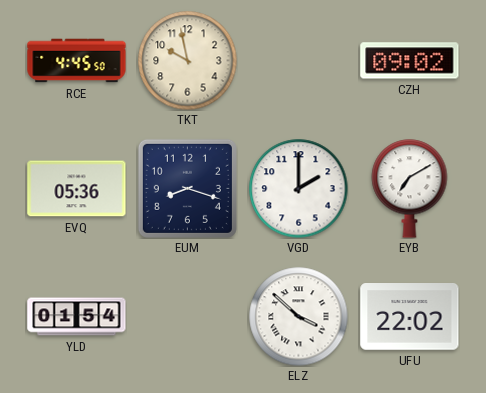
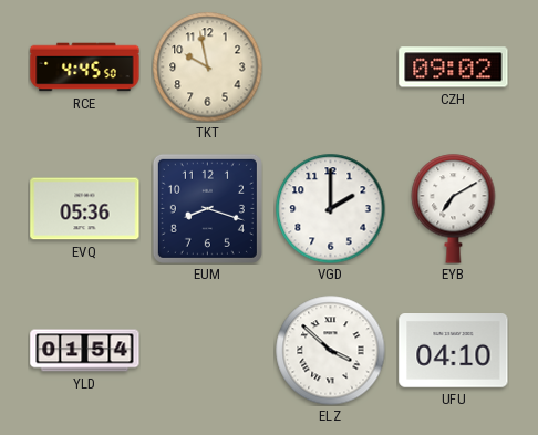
UFU: 22:02 -> 04:10
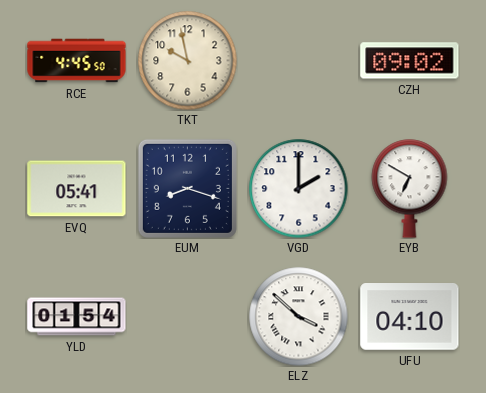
EVQ: 05:36 -> 05:41
EYB: 7:10 -> 6:50
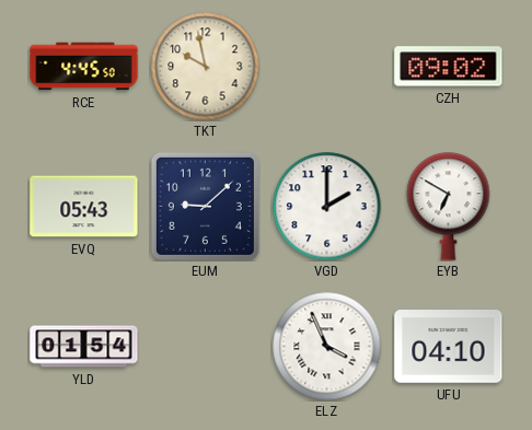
EVQ: 05:41 -> 05:43
EUM: 8:18 -> 9:08
ELZ: 3:52 -> 3:56
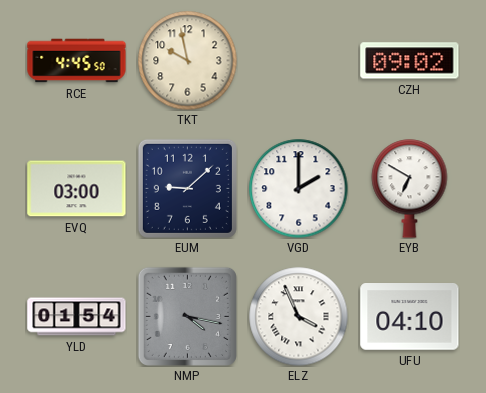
EVQ: 05:43 -> 03:00
NMP: none -> 4:17
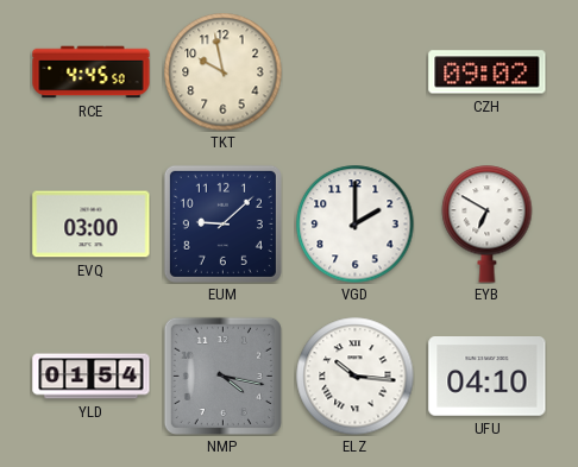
ELZ: 3:56 -> 10:16
